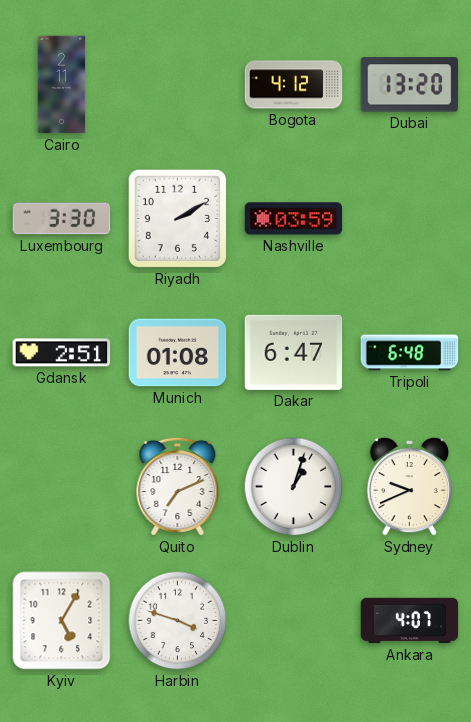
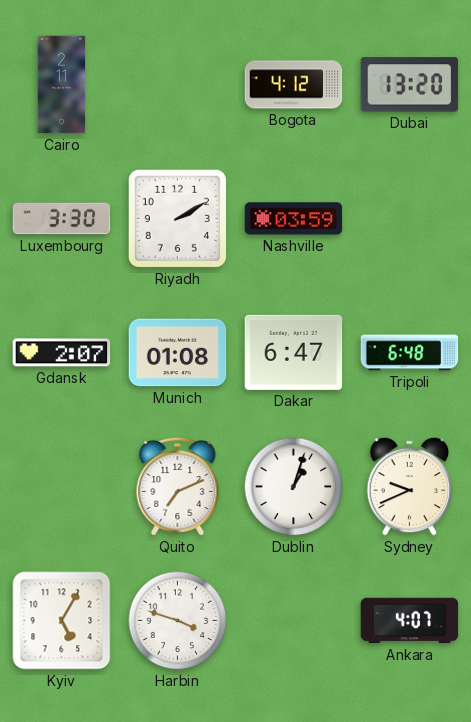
Gdansk: 2:51 -> 2:07
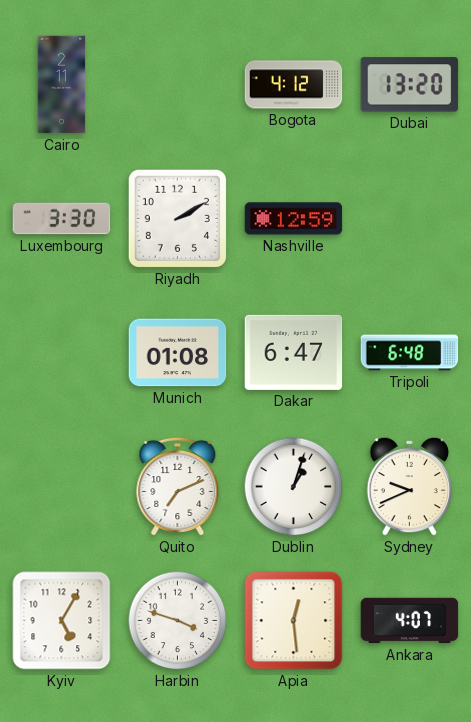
Nashville: 03:59 -> 12:59
Gdansk: 2:07 -> none
Apia: none -> 12:29
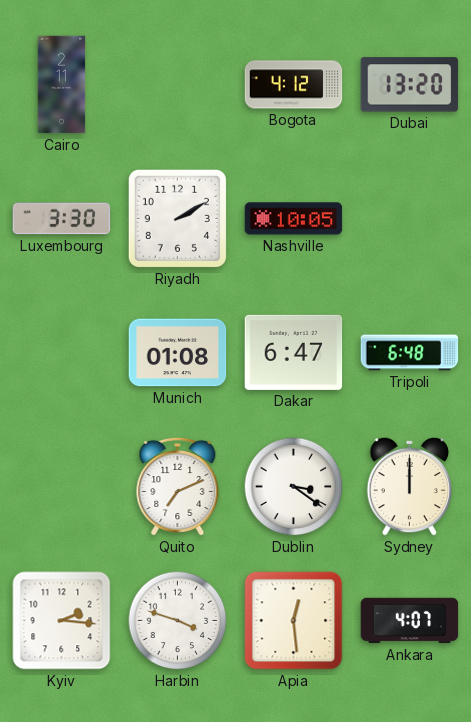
Nashville: 12:59 -> 10:05
Dublin: 1:03 -> 3:21
Sydney: 9:41 -> 12:00
Kyiv: 5:05 -> 2:16
